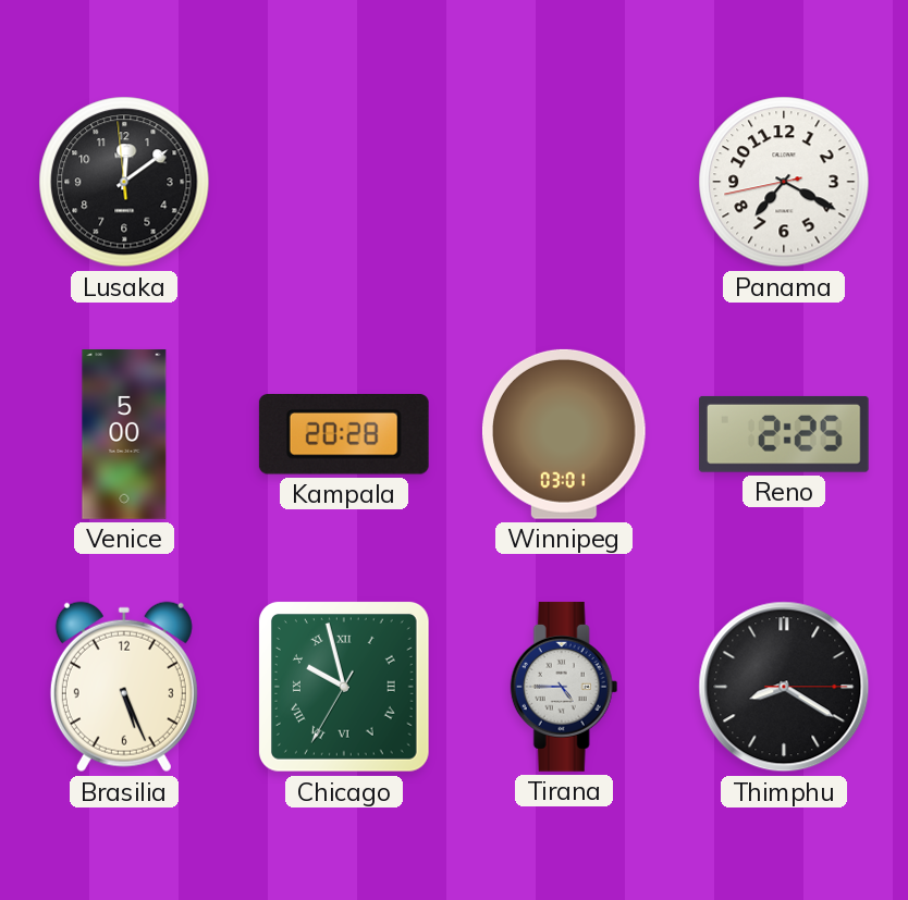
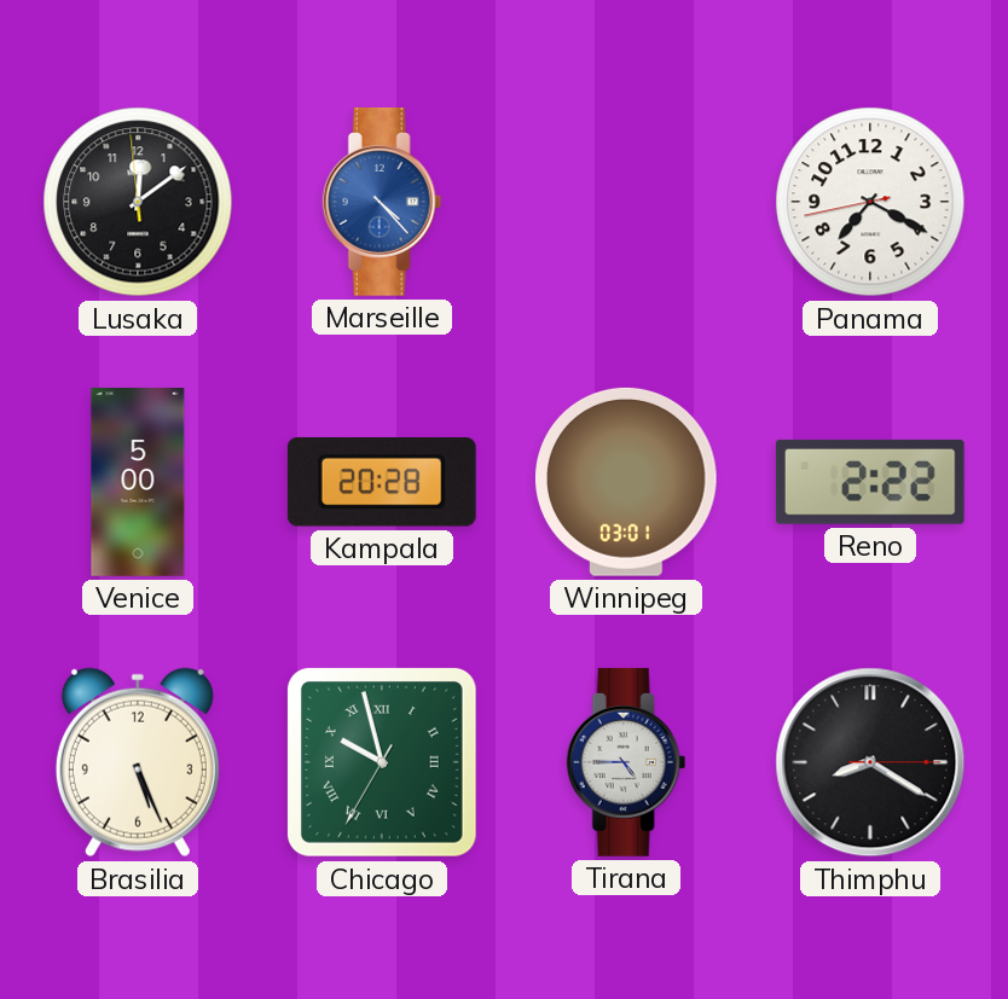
Marseille: none -> 4:23
Reno: 2:25 -> 2:22
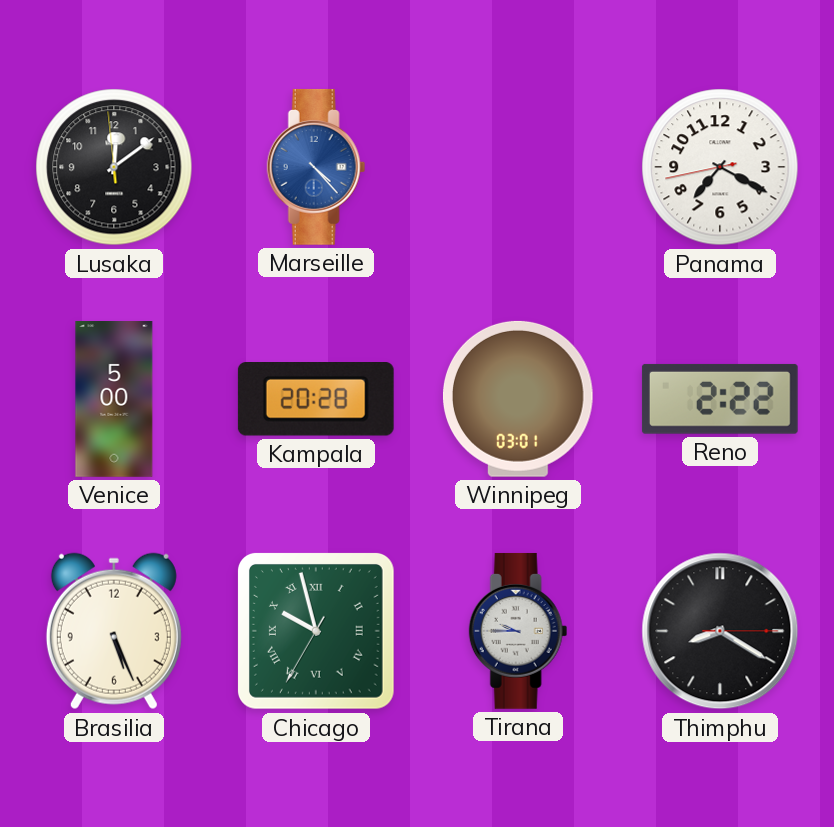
Tirana: 4:45 -> 9:45
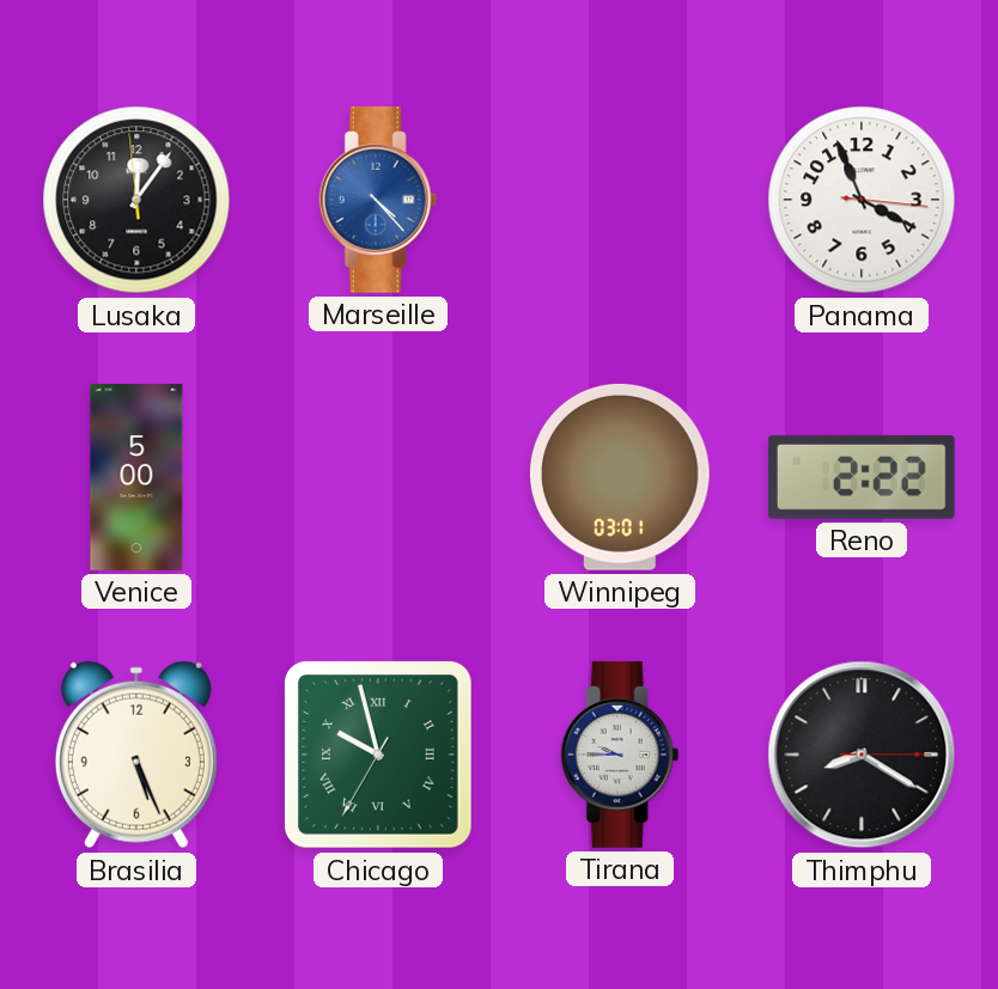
Lusaka: 12:08 -> 12:05
Panama: 7:19 -> 3:56
Kampala: 20:28 -> none
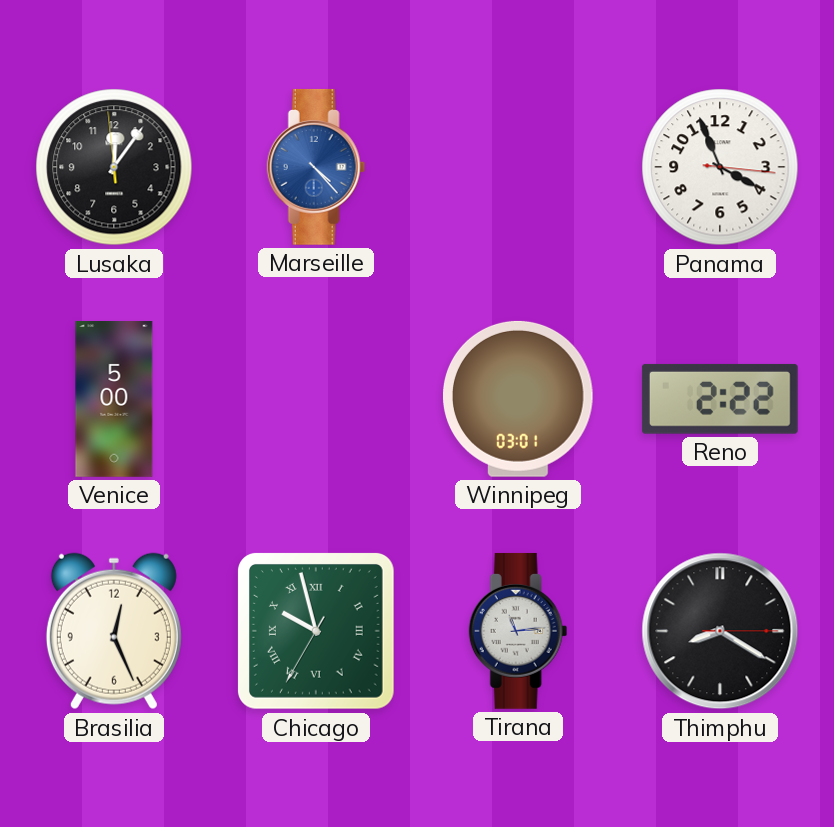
Brasilia: 5:26 -> 12:26
Tirana: 9:45 -> 11:14
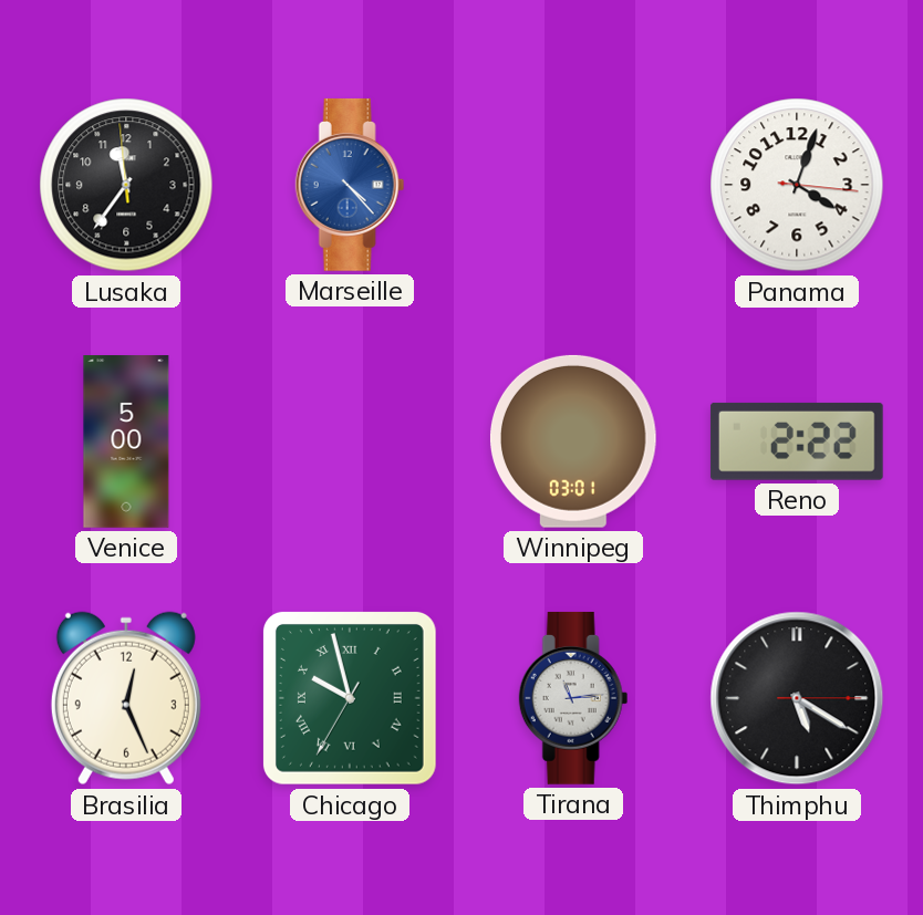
Lusaka: 12:05 -> 11:35
Panama: 3:56 -> 4:03
Thimphu: 8:20 -> 5:20
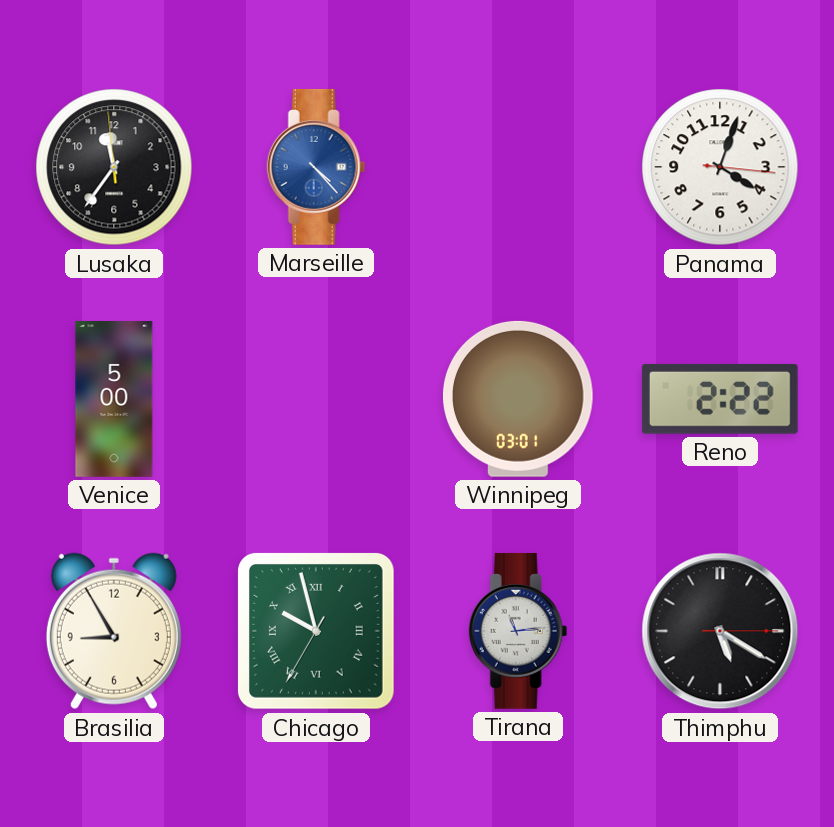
Brasilia: 12:26 -> 8:55
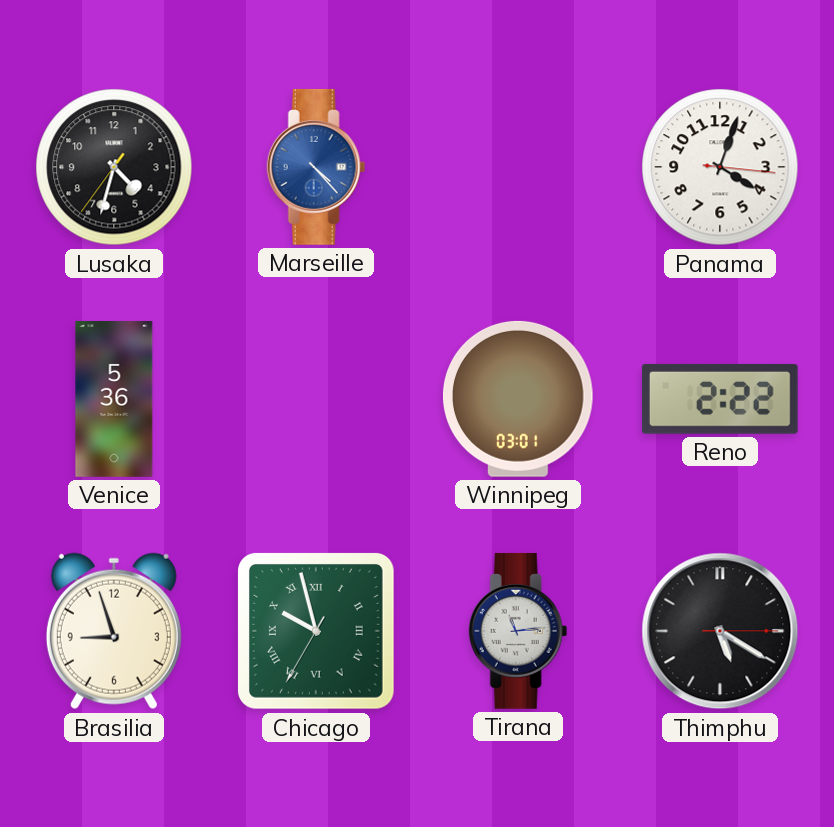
Lusaka: 11:35 -> 4:32
Venice: 5:00 -> 5:36
Brasilia: 8:55 -> 8:57
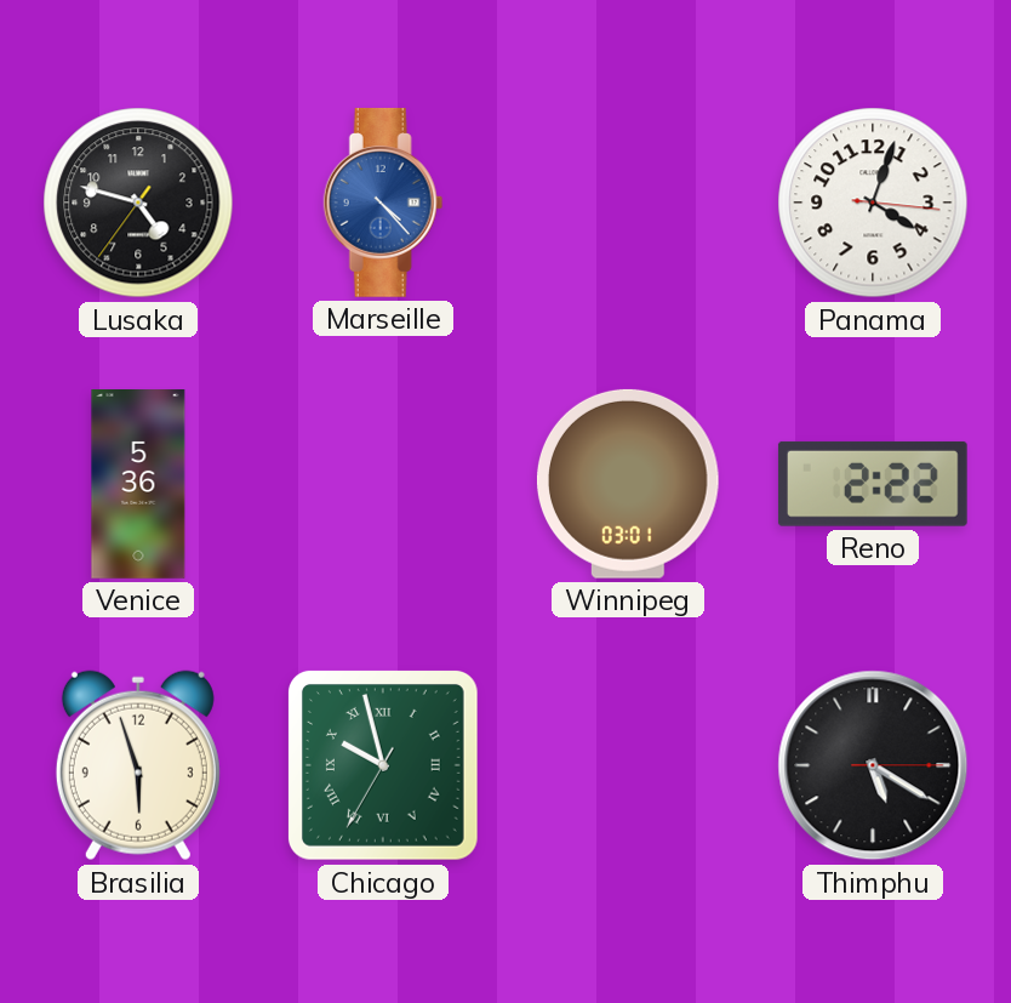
Lusaka: 4:32 -> 4:47
Brasilia: 8:57 -> 5:57
Tirana: 11:14 -> none
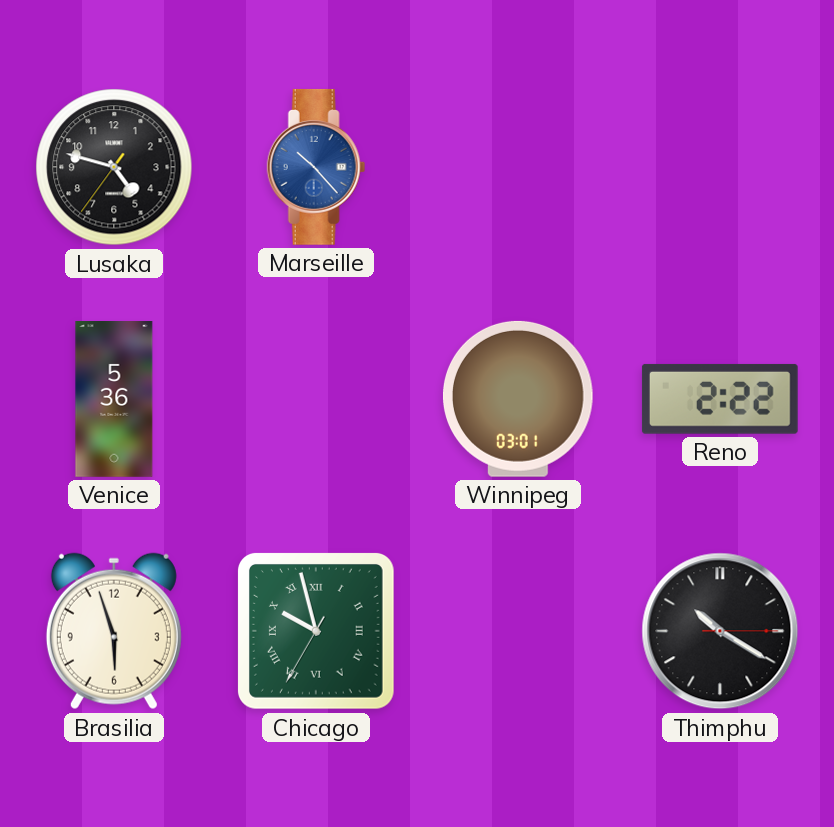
Marseille: 4:23 -> 10:23
Panama: 4:03 -> none
Thimphu: 5:20 -> 10:20
